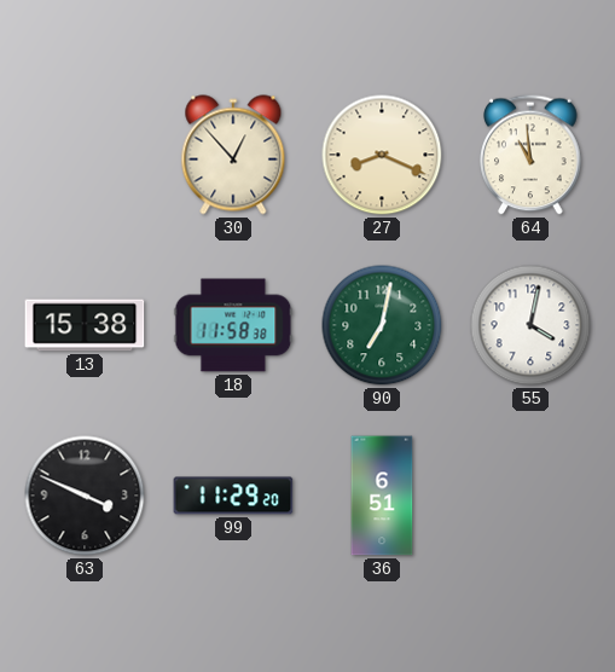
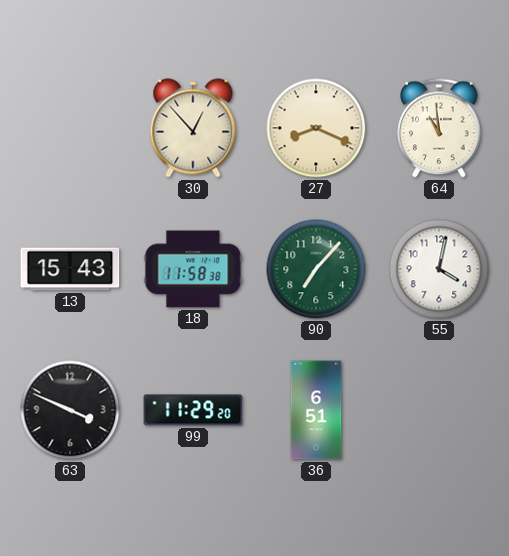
13: 15:38 -> 15:43
90: 7:02 -> 7:07
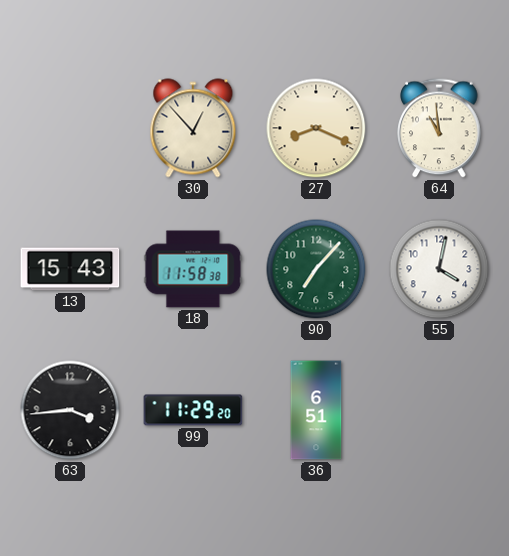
63: 3:49 -> 3:44
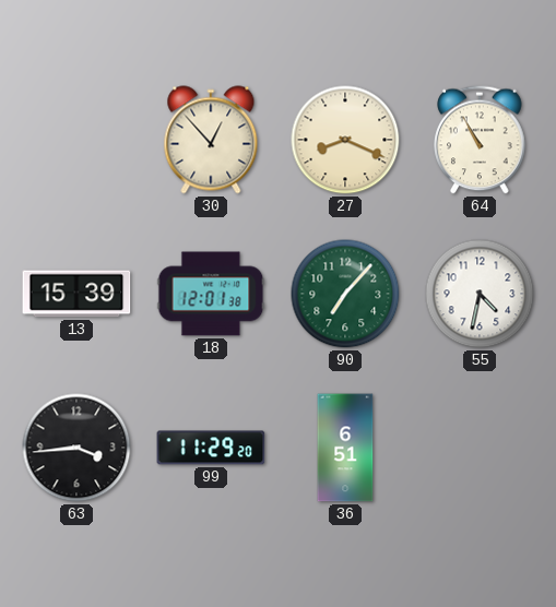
64: 10:59 -> 10:55
13: 15:43 -> 15:39
18: 11:58 -> 12:01
55: 4:02 -> 4:32
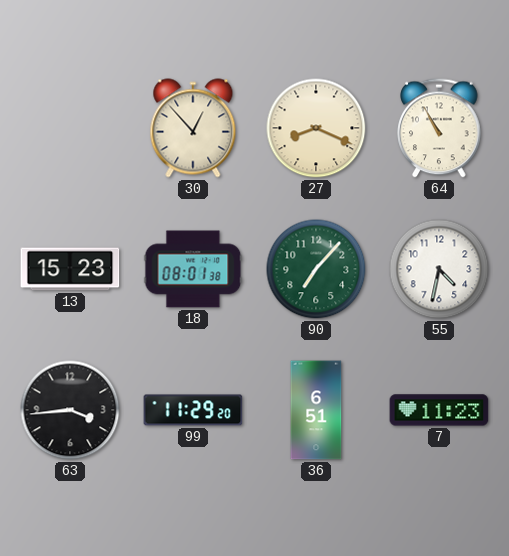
13: 15:39 -> 15:23
18: 12:01 -> 08:01
7: none -> 11:23
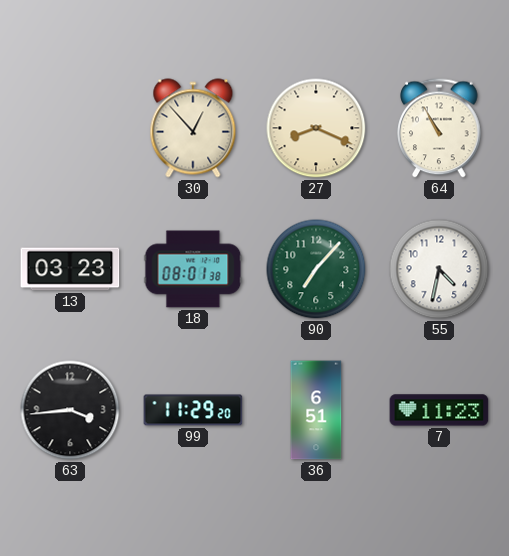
13: 15:23 -> 03:23
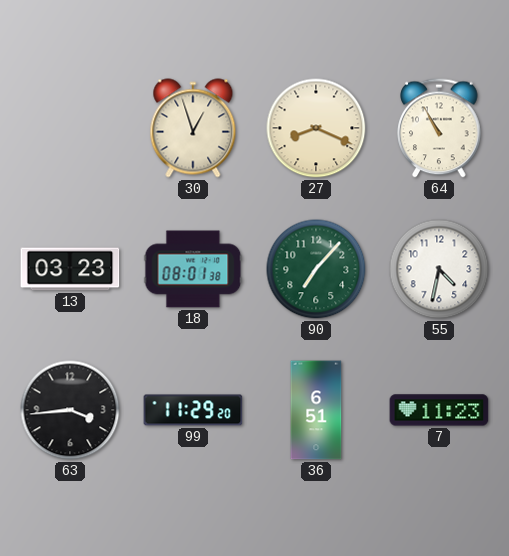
30: 12:53 -> 12:57
